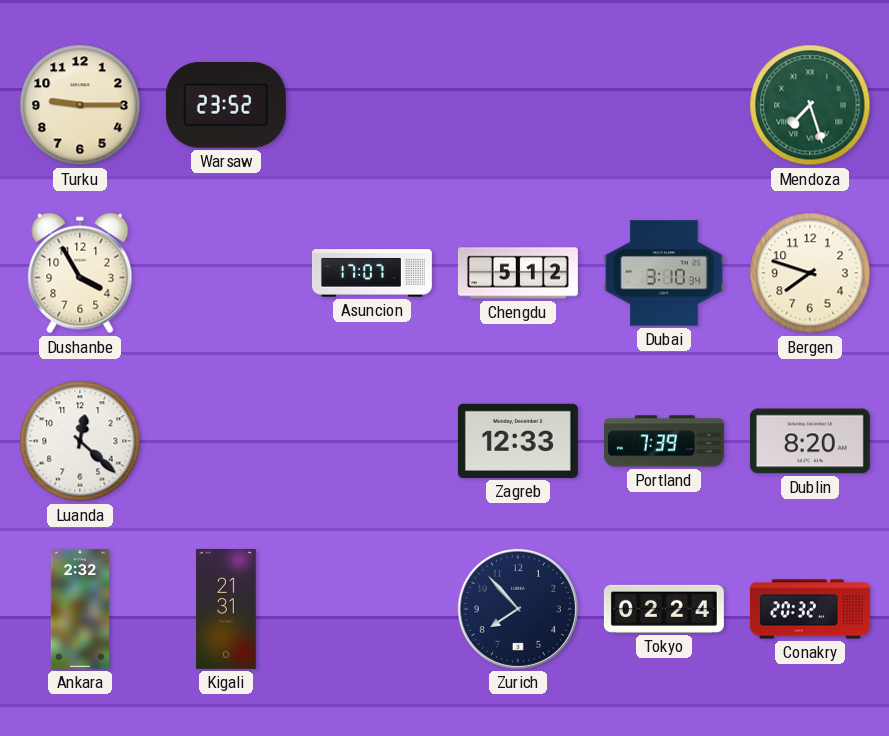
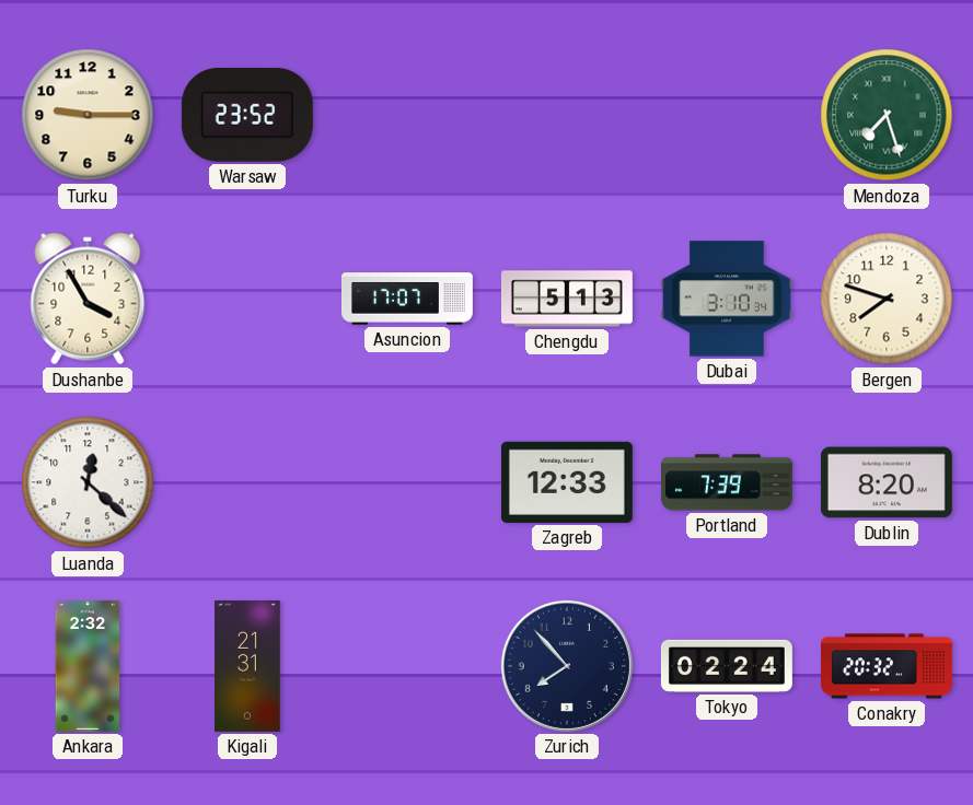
Chengdu: 5:12 -> 5:13
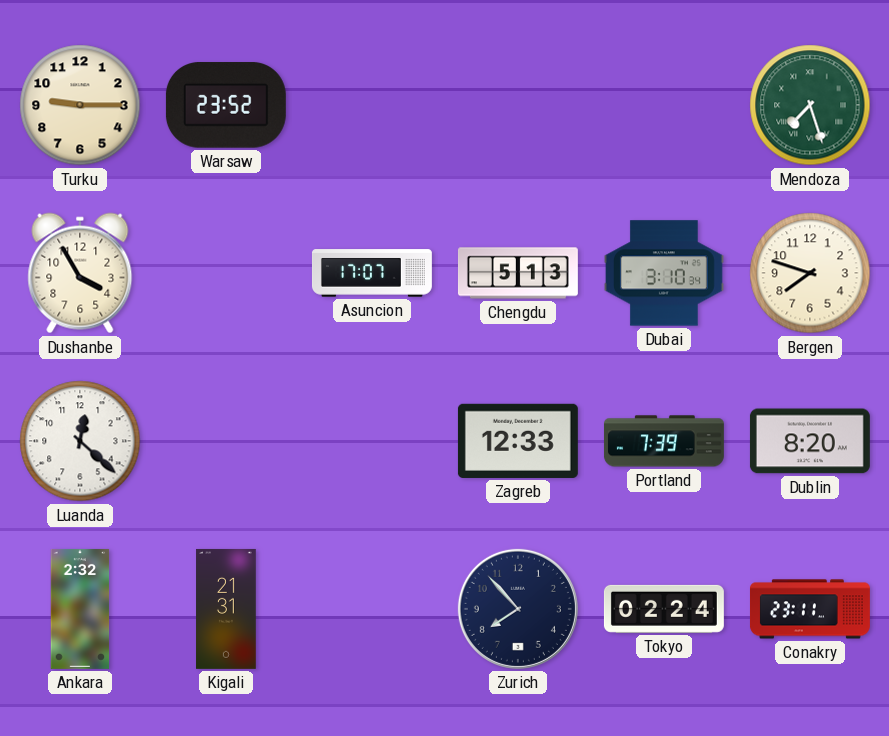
Conakry: 20:32 -> 23:11
